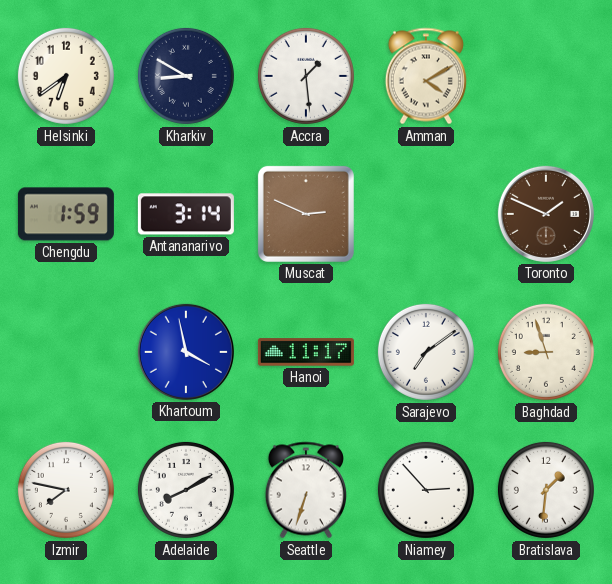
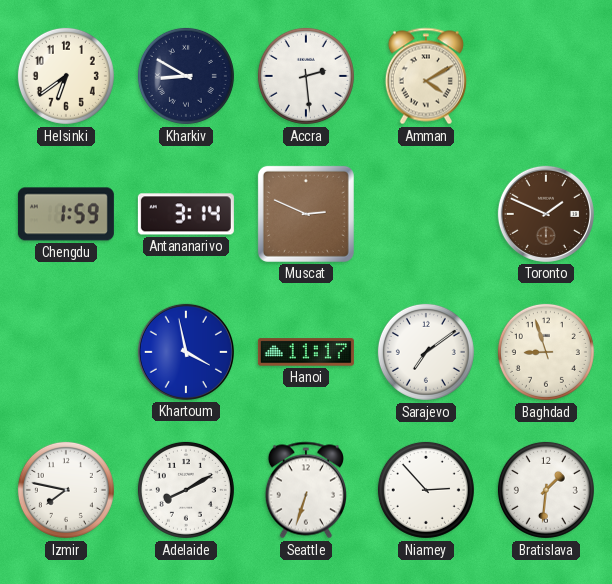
Accra: 1:29 -> 2:29
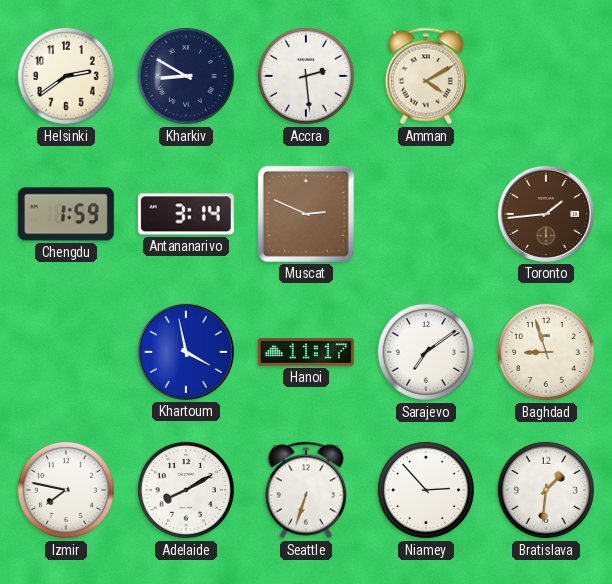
Helsinki: 6:39 -> 2:39
Toronto: 1:49 -> 1:44
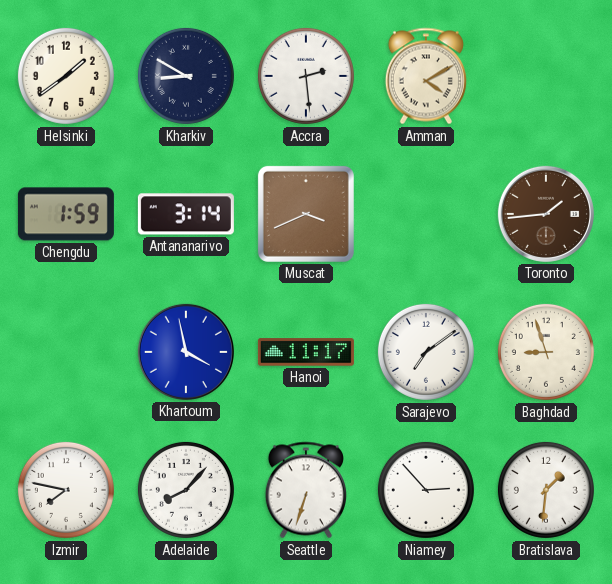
Helsinki: 2:39 -> 1:39
Muscat: 2:49 -> 3:41
Adelaide: 8:10 -> 8:07
